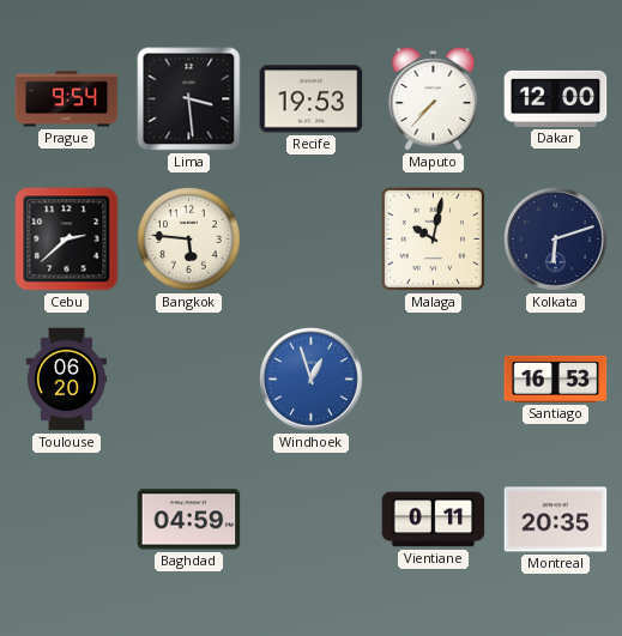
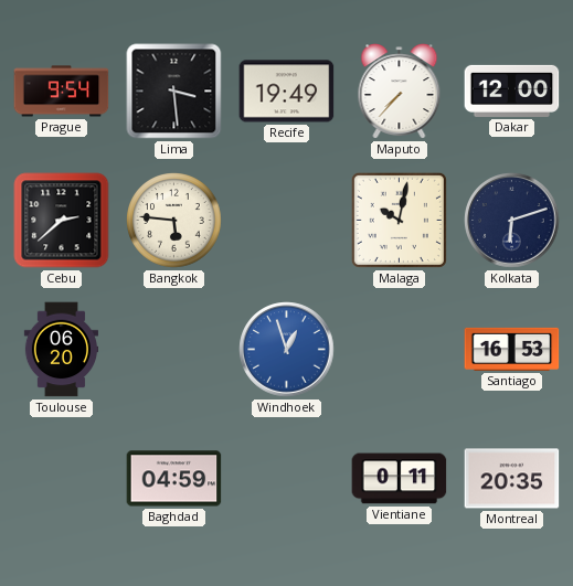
Recife: 19:53 -> 19:49
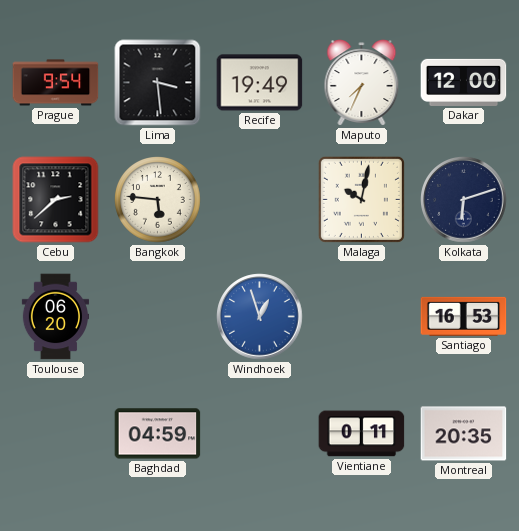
Maputo: 7:37 -> 7:34
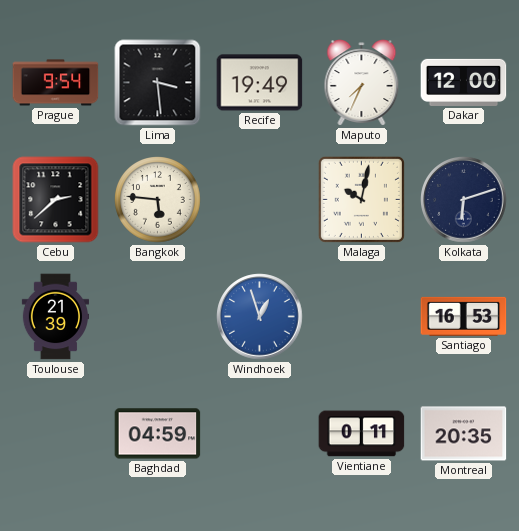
Toulouse: 06:20 -> 21:39
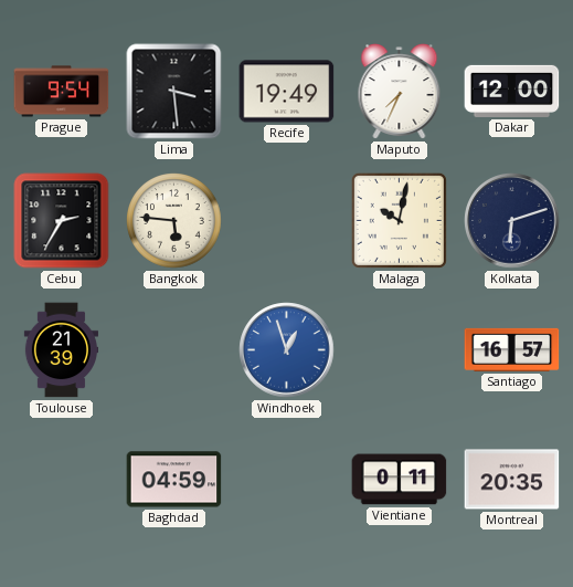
Cebu: 2:38 -> 2:35
Santiago: 16:53 -> 16:57
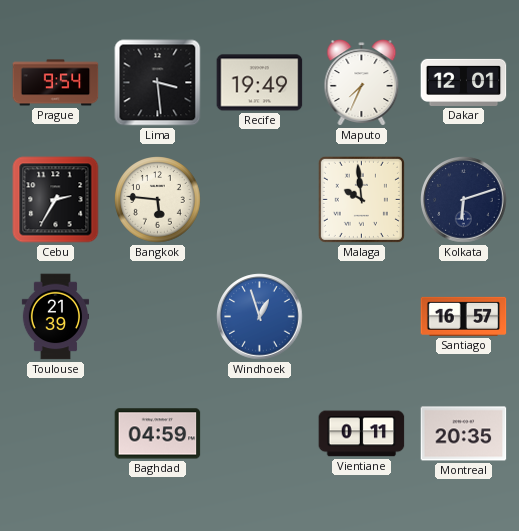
Dakar: 12:00 -> 12:01
Malaga: 10:02 -> 9:59
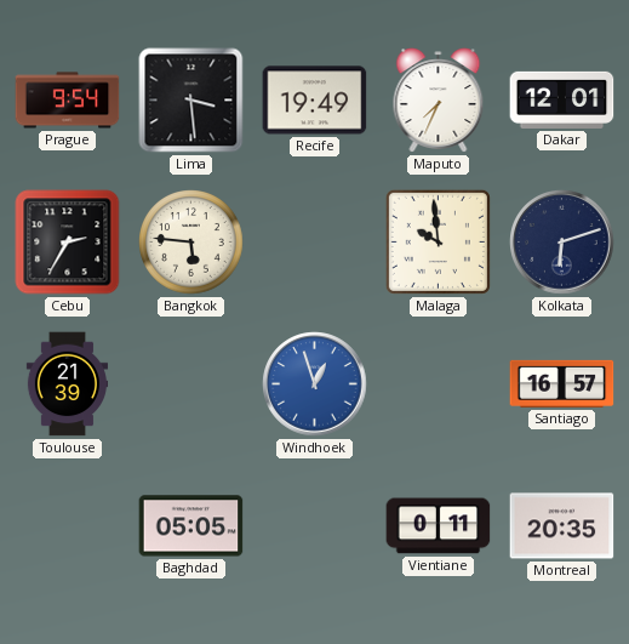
Baghdad: 04:59 -> 05:05
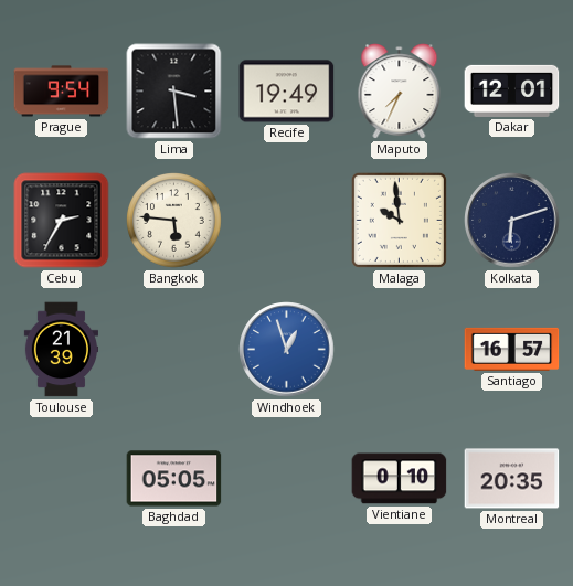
Vientiane: 0:11 -> 0:10
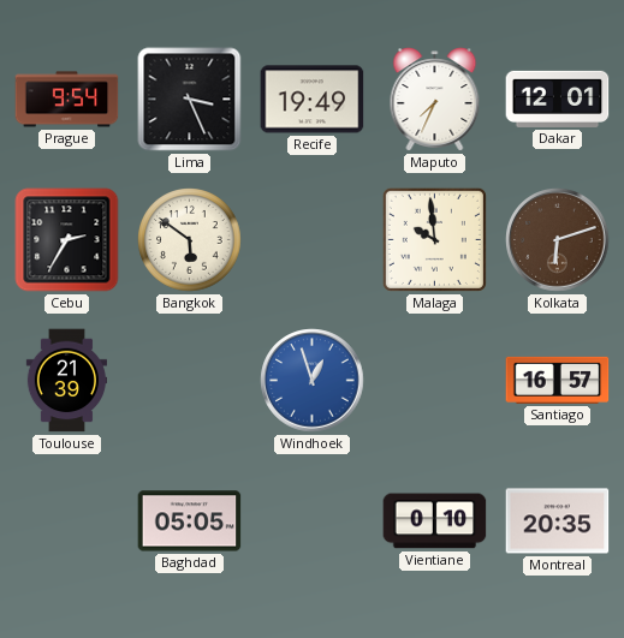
Lima: 3:29 -> 3:26
Bangkok: 5:46 -> 5:51
Kolkata dial: navy -> brown
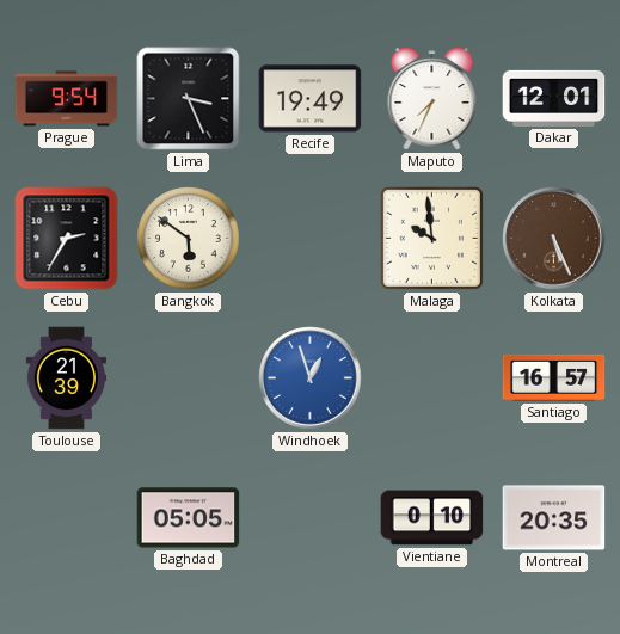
Kolkata: 6:12 -> 5:26
